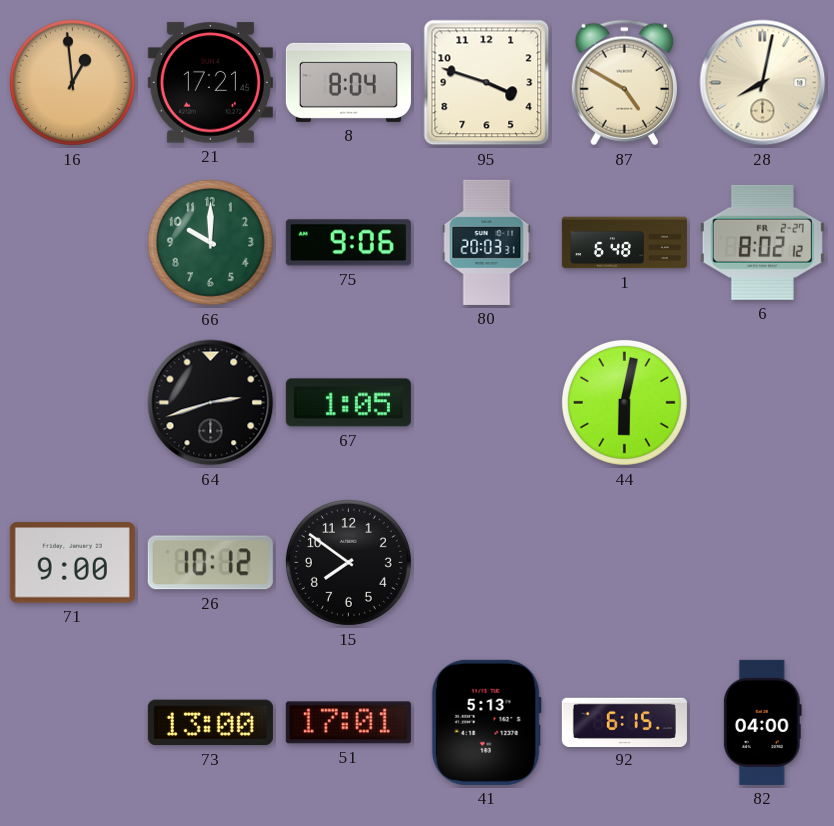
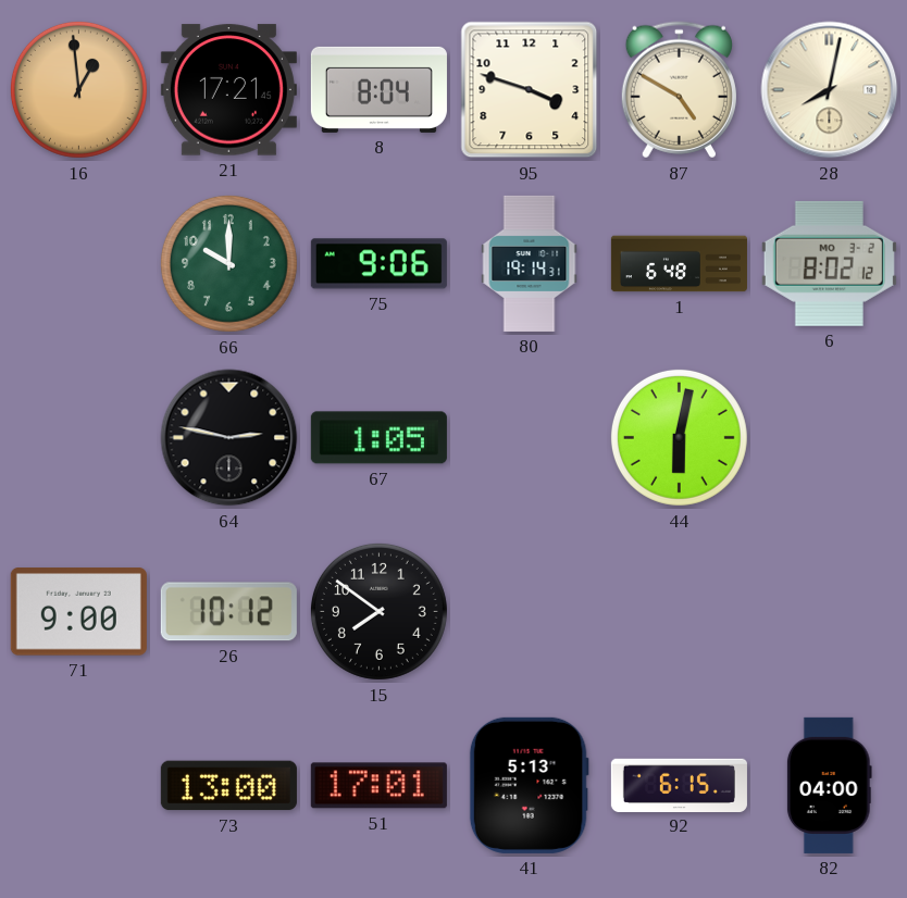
80: 20:03 -> 19:14
6 date: FR 2-27 -> MO 3-2
64: 2:42 -> 2:47
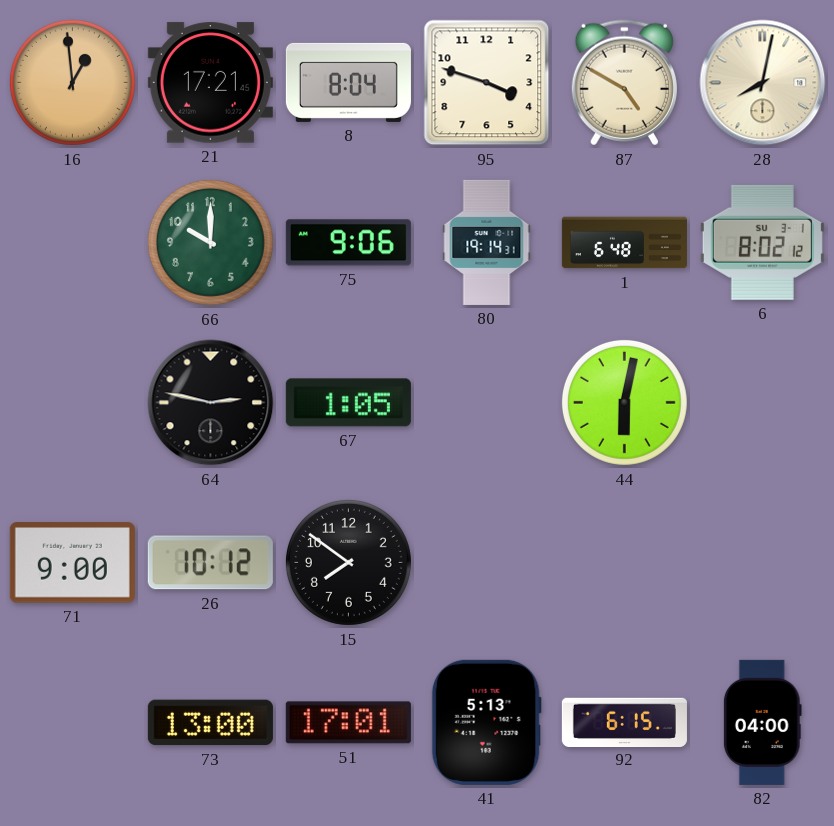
6 date: MO 3-2 -> SU 3-1
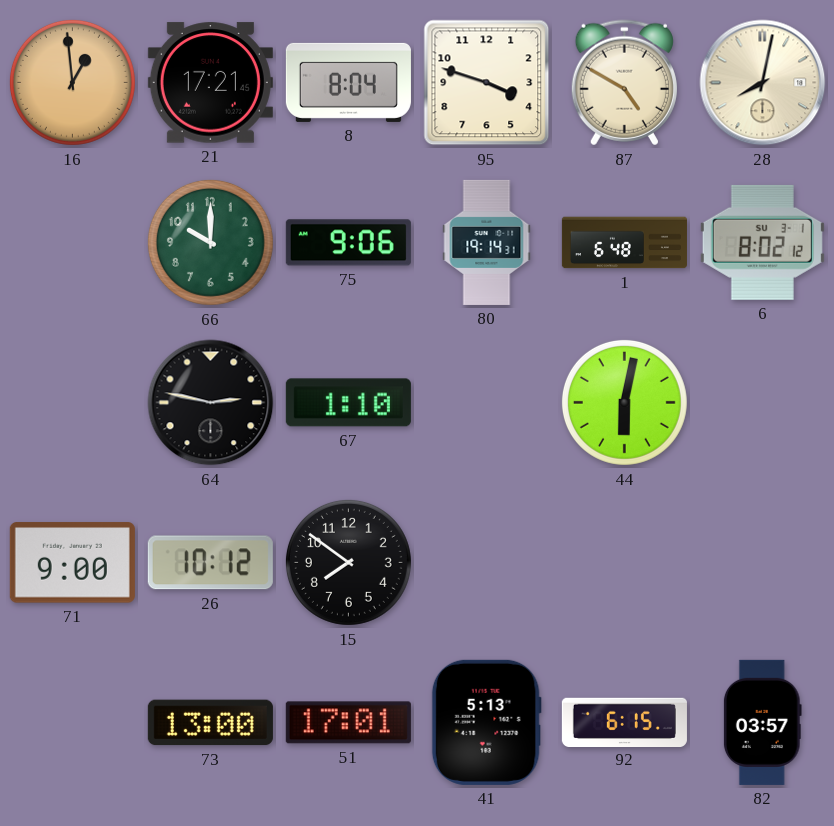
67: 1:05 -> 1:10
82: 04:00 -> 03:57
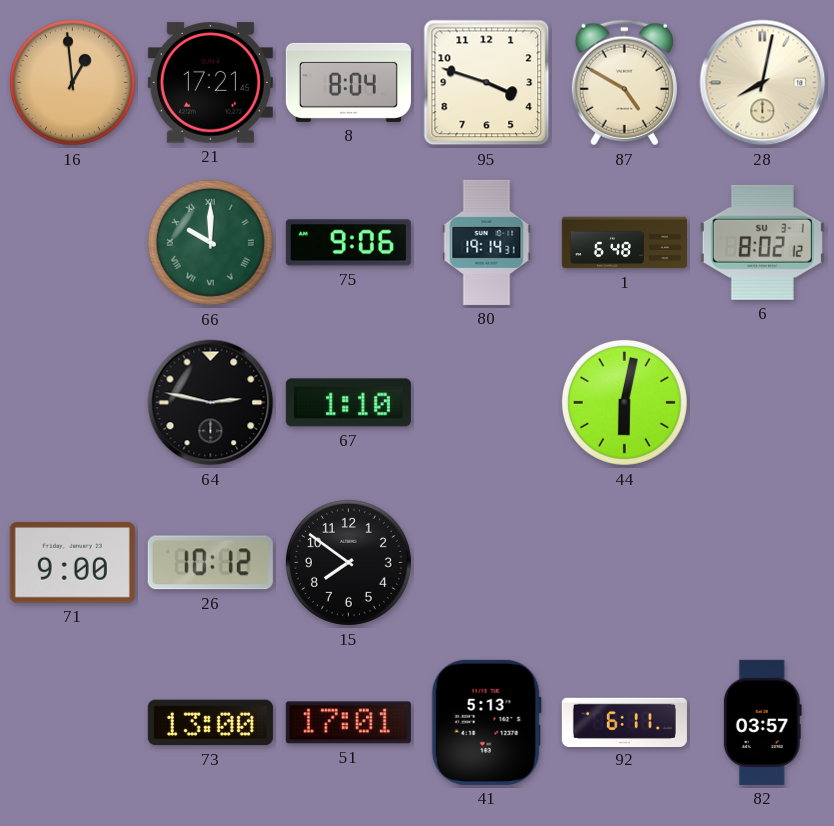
66 numerals: Arabic -> Roman
92: 6:15 -> 6:11
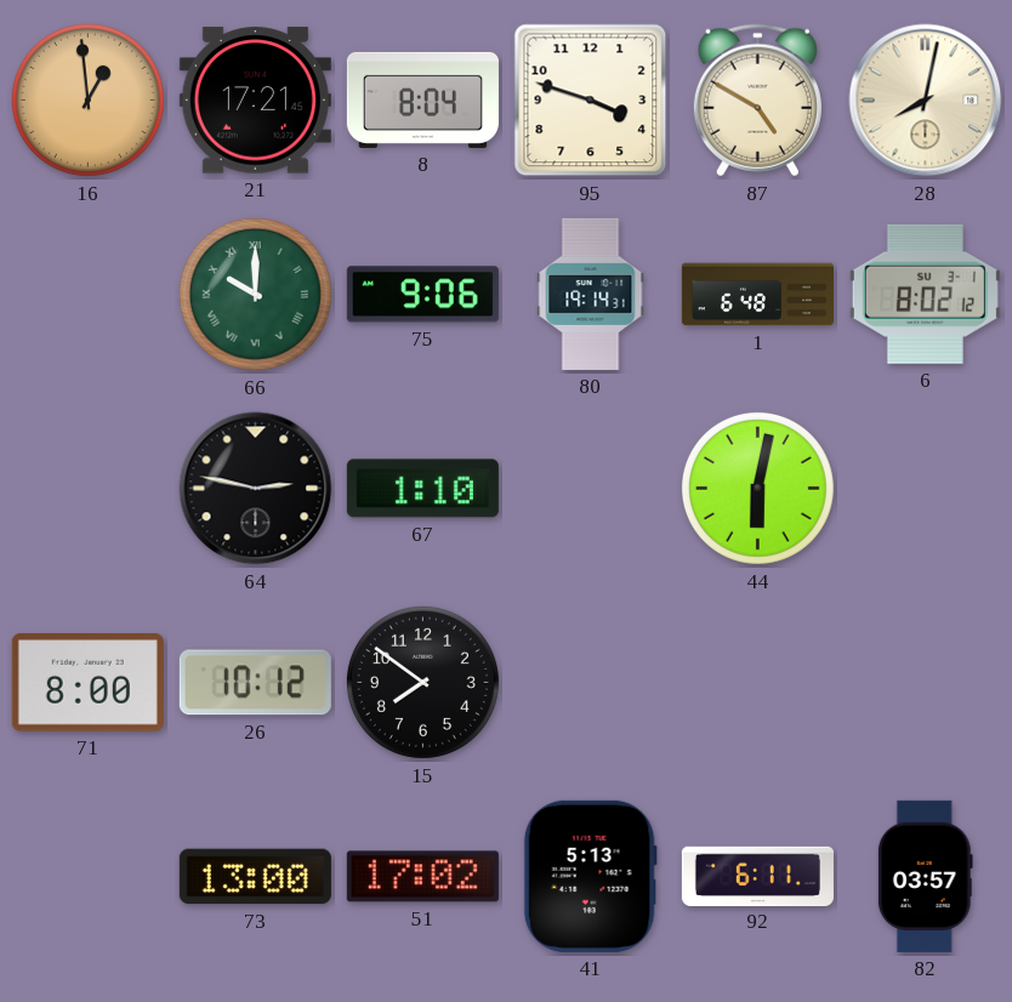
71: 9:00 -> 8:00
51: 17:01 -> 17:02
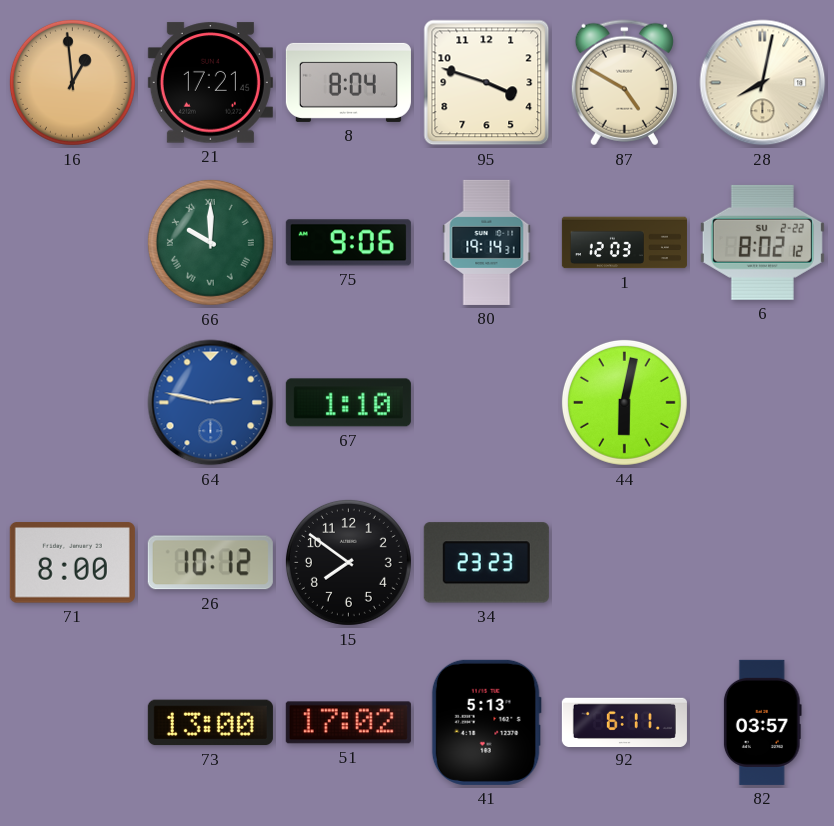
1: 6:48 -> 12:03
6 date: SU 3-1 -> SU 2-22
64 dial: black -> blue
34: none -> 23:23
